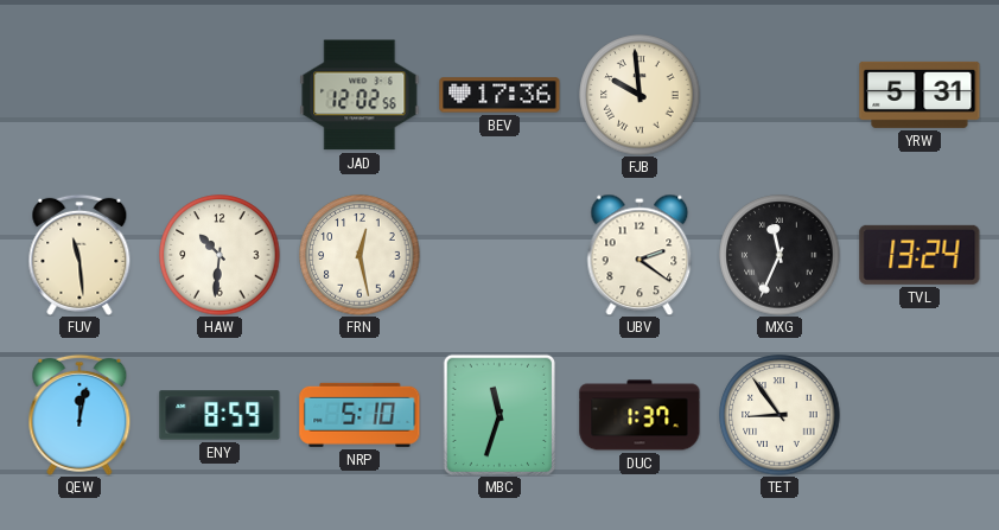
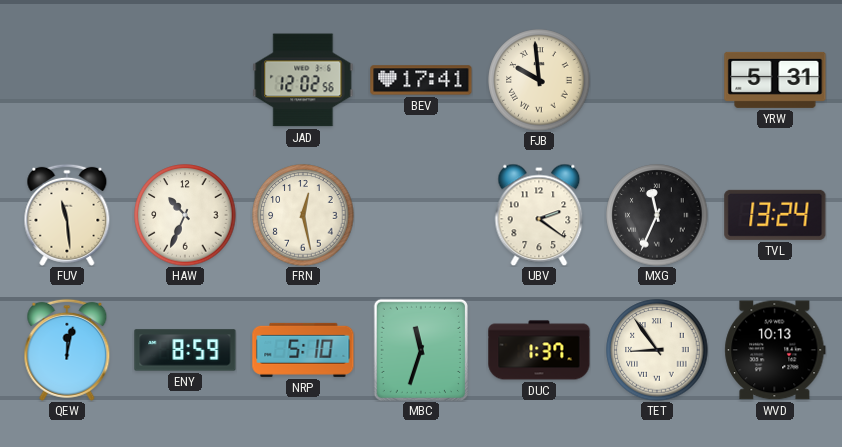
BEV: 17:36 -> 17:41
HAW: 10:31 -> 10:34
WVD: none -> 10:13
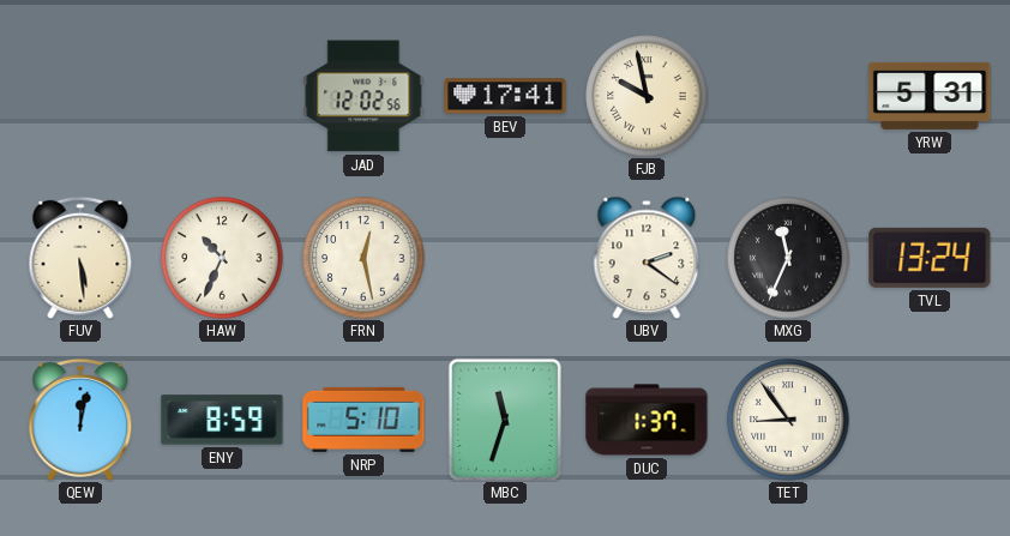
FJB: 9:59 -> 9:58
FUV: 11:29 -> 5:29
WVD: 10:13 -> none
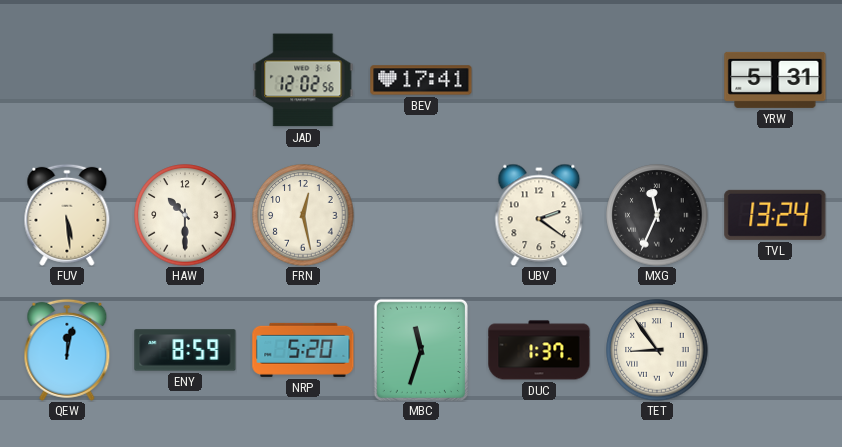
FJB: 9:58 -> none
HAW: 10:34 -> 10:30
NRP: 5:10 -> 5:20
